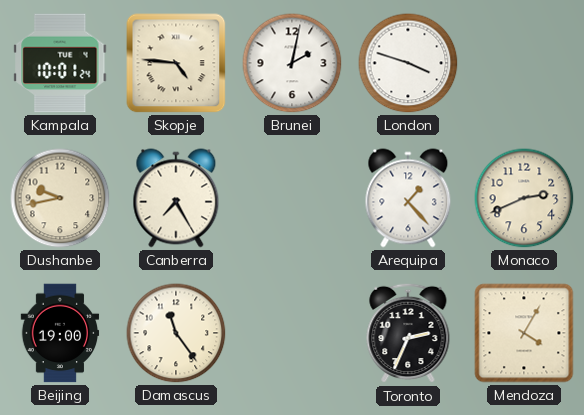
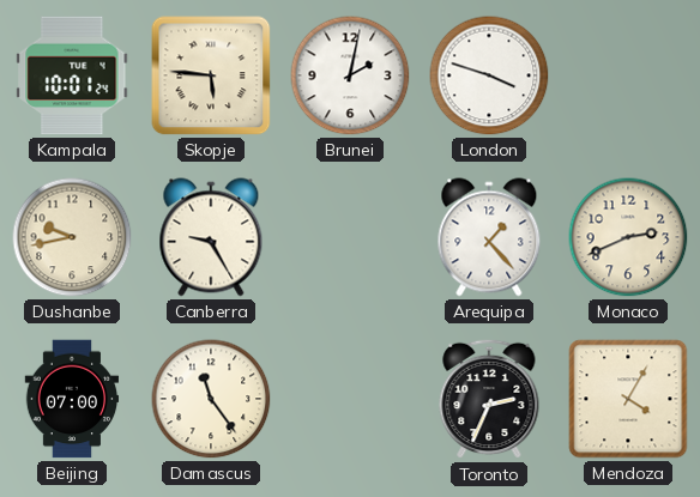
Skopje: 4:46 -> 5:46
Canberra: 7:25 -> 9:25
Beijing: 19:00 -> 07:00
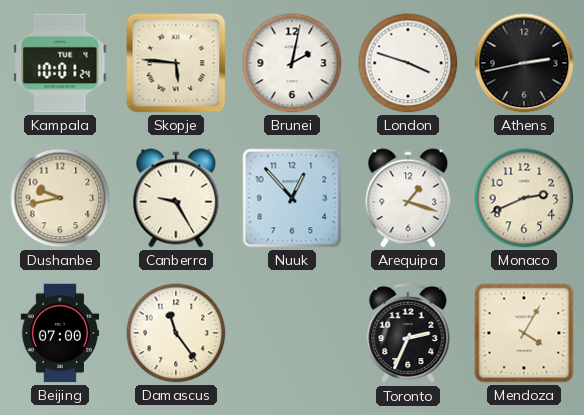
Athens: none -> 2:43
Nuuk: none -> 12:53
Arequipa: 1:23 -> 1:18
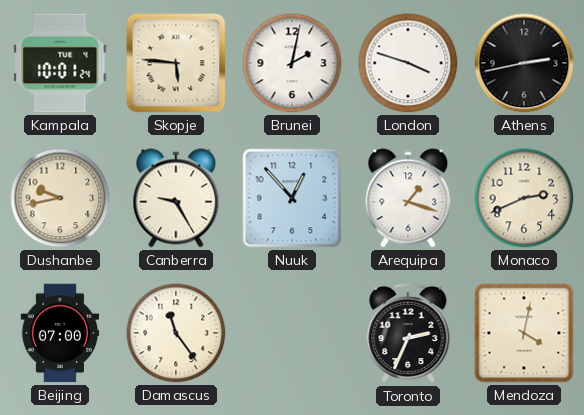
Mendoza: 4:05 -> 4:02
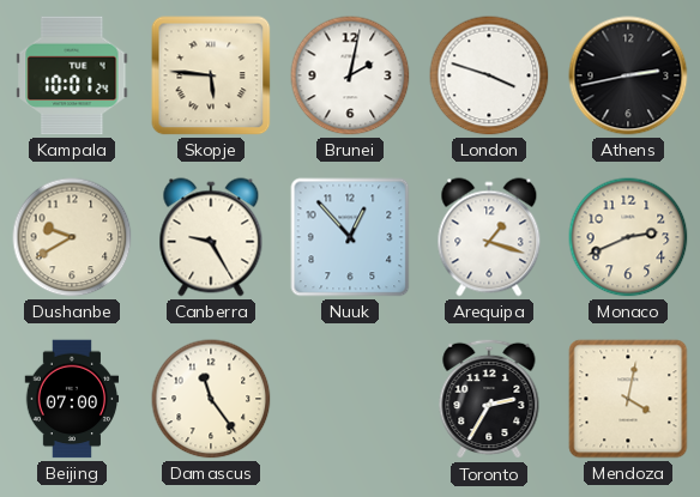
Dushanbe: 9:43 -> 9:40
Toronto: 2:34 -> 2:35
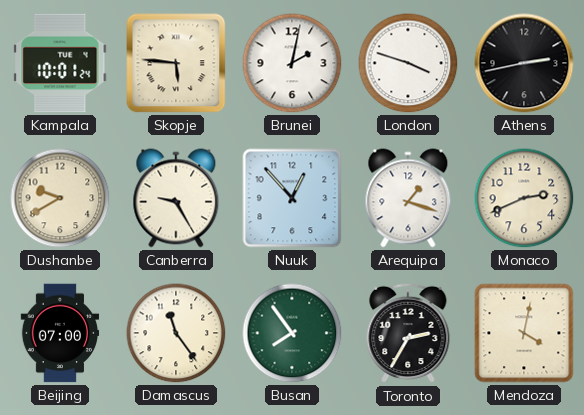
Busan: none -> 7:54
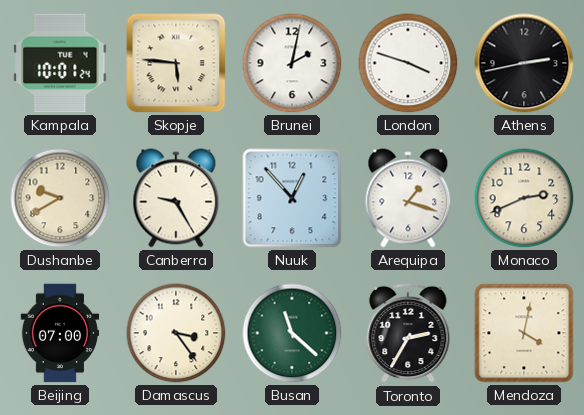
Damascus: 11:24 -> 3:24
Busan: 7:54 -> 11:22
